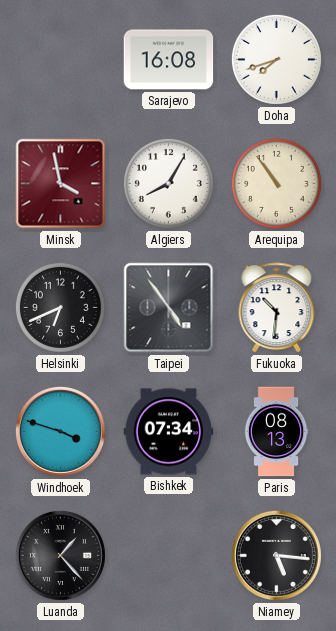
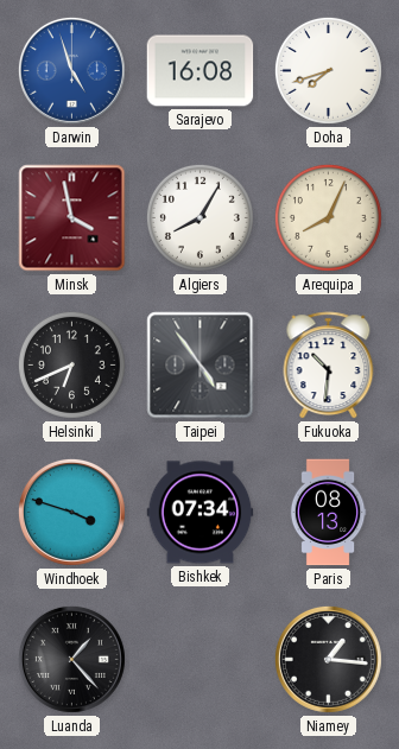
Darwin: none -> 4:57
Arequipa: 10:54 -> 8:04
Niamey: 5:16 -> 1:16
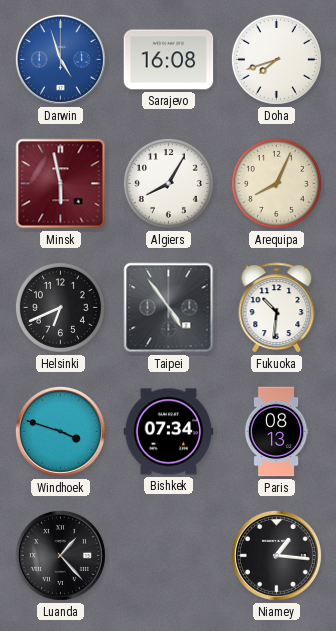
Minsk: 3:58 -> 5:58
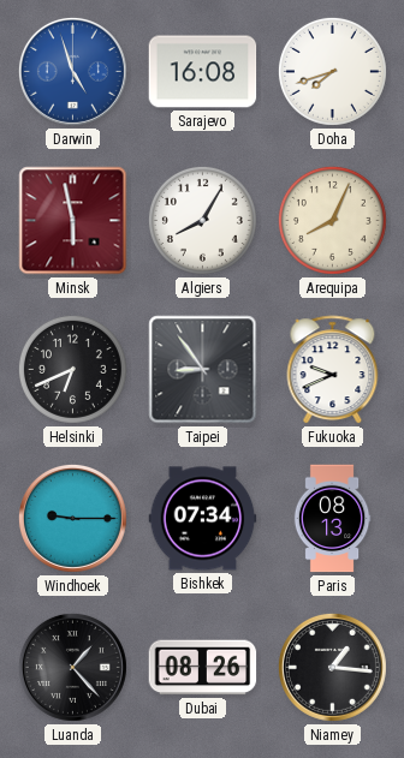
Taipei: 4:54 -> 8:54
Fukuoka: 10:31 -> 9:41
Windhoek: 3:48 -> 9:15
Dubai: none -> 08:26
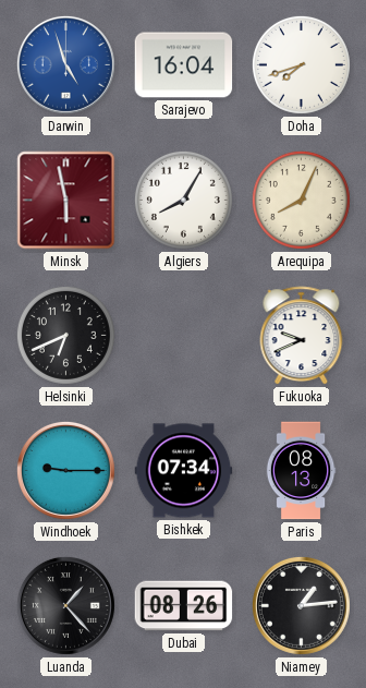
Sarajevo: 16:08 -> 16:04
Taipei: 8:54 -> none
Niamey: 1:16 -> 1:14
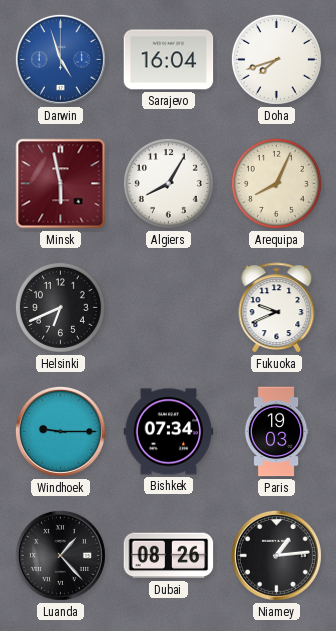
Paris: 08:13 -> 19:03
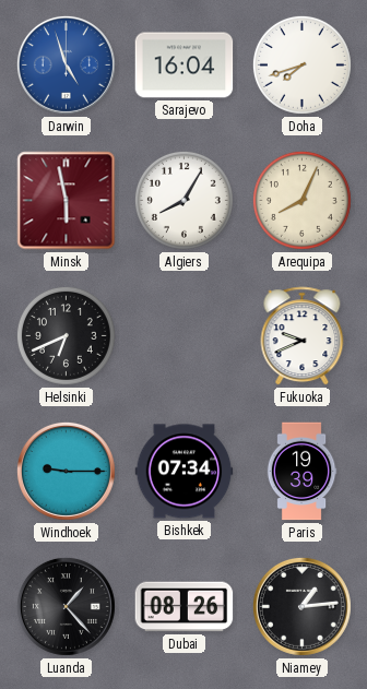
Paris: 19:03 -> 19:39
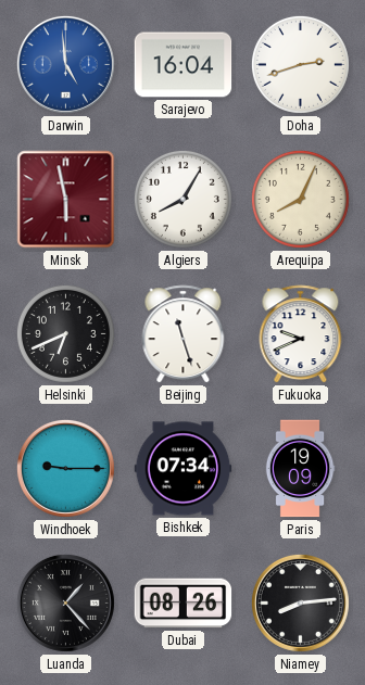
Darwin: 4:57 -> 4:59
Doha: 7:42 -> 2:42
Beijing: none -> 11:27
Paris: 19:39 -> 19:09
Niamey: 1:14 -> 8:14
